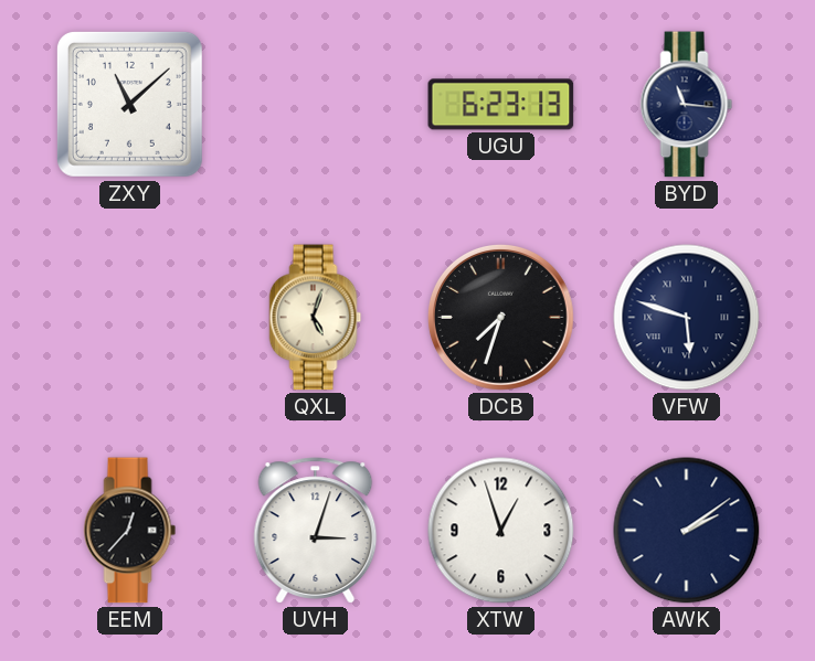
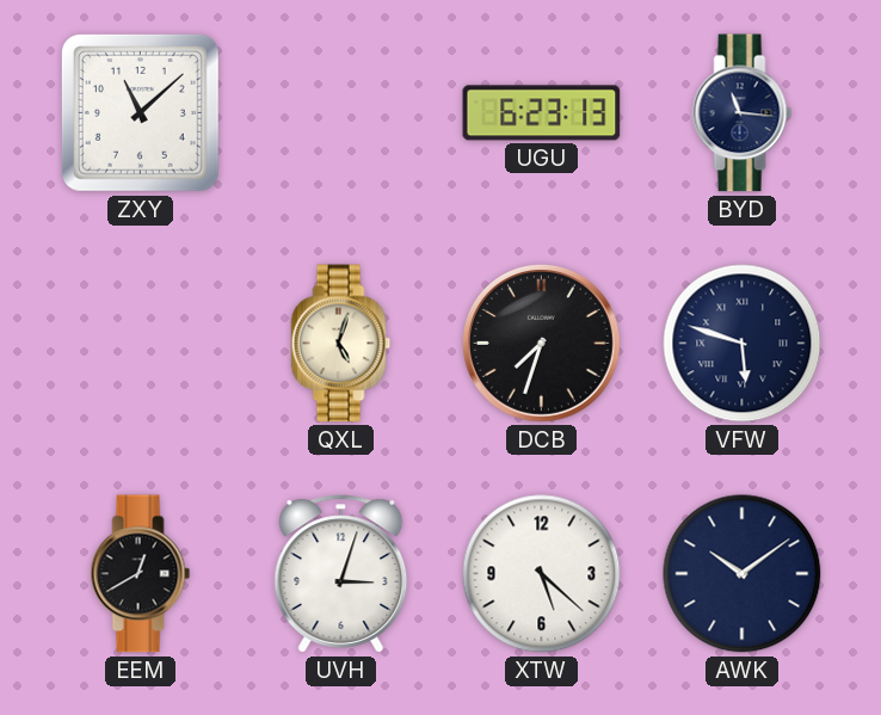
EEM: 12:37 -> 12:40
XTW: 12:57 -> 5:22
AWK: 2:09 -> 10:09
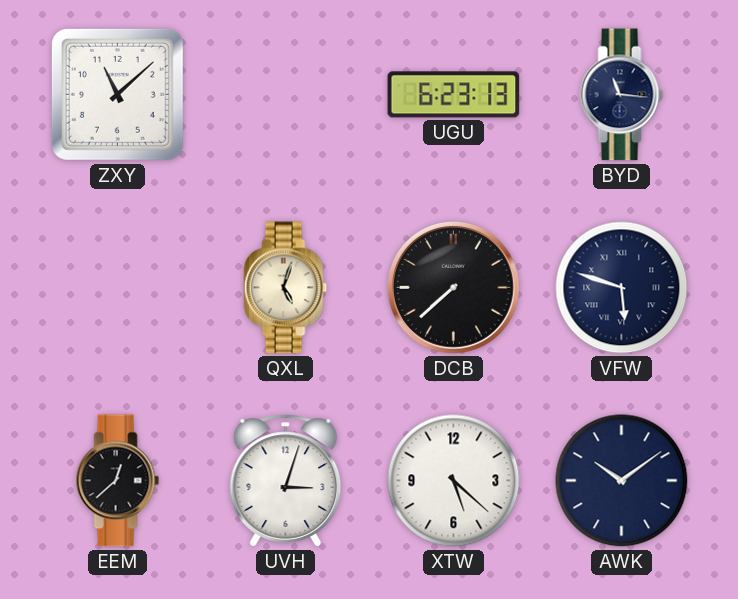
DCB: 7:33 -> 7:38
EEM: 12:40 -> 12:38
